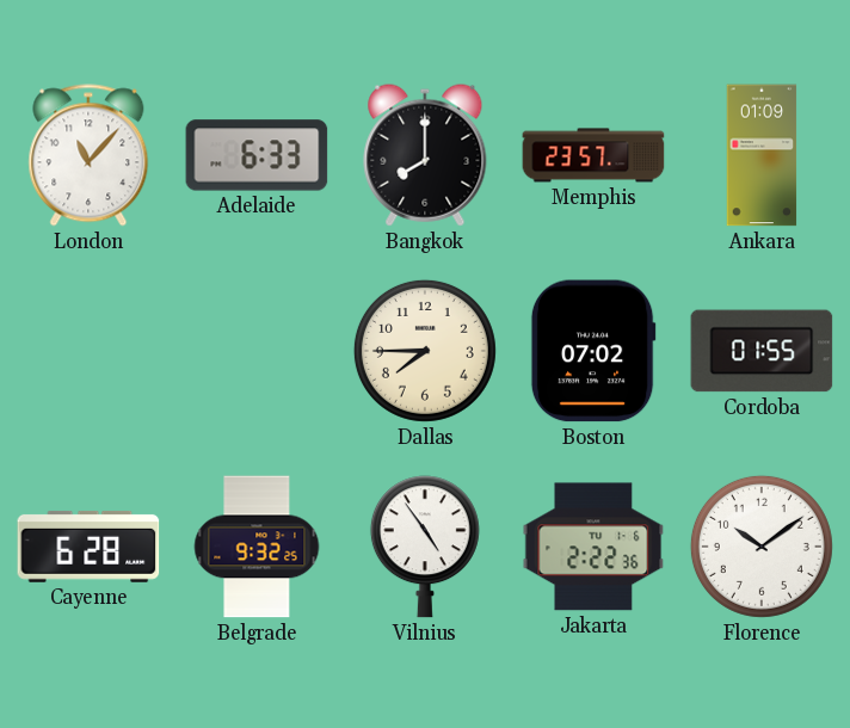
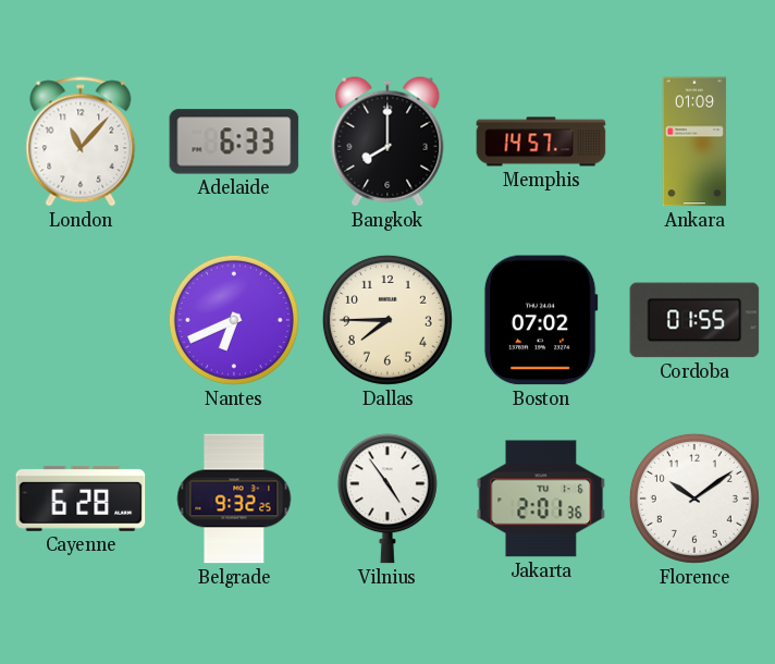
Memphis: 23:57 -> 14:57
Nantes: none -> 6:41
Jakarta: 2:22 -> 2:01
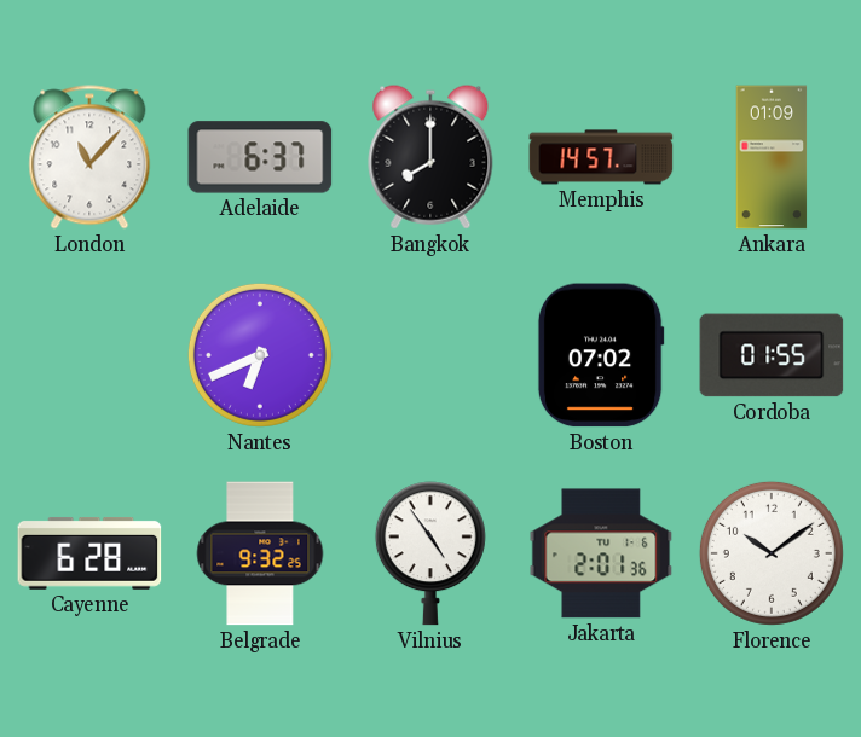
Adelaide: 6:33 -> 6:37
Dallas: 7:45 -> none
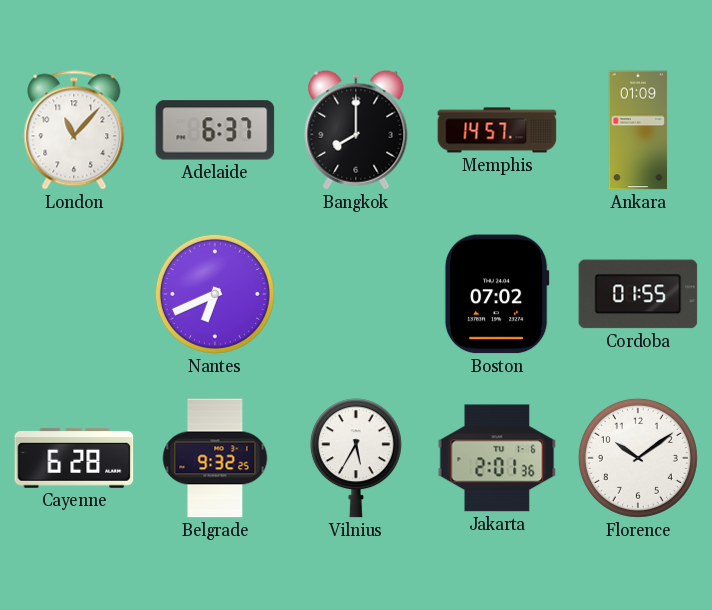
Vilnius: 4:54 -> 5:35
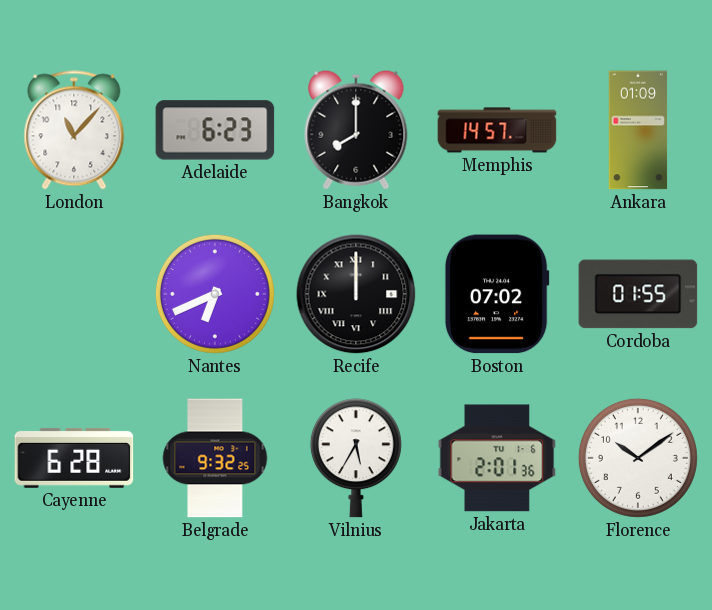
Adelaide: 6:37 -> 6:23
Recife: none -> 12:00
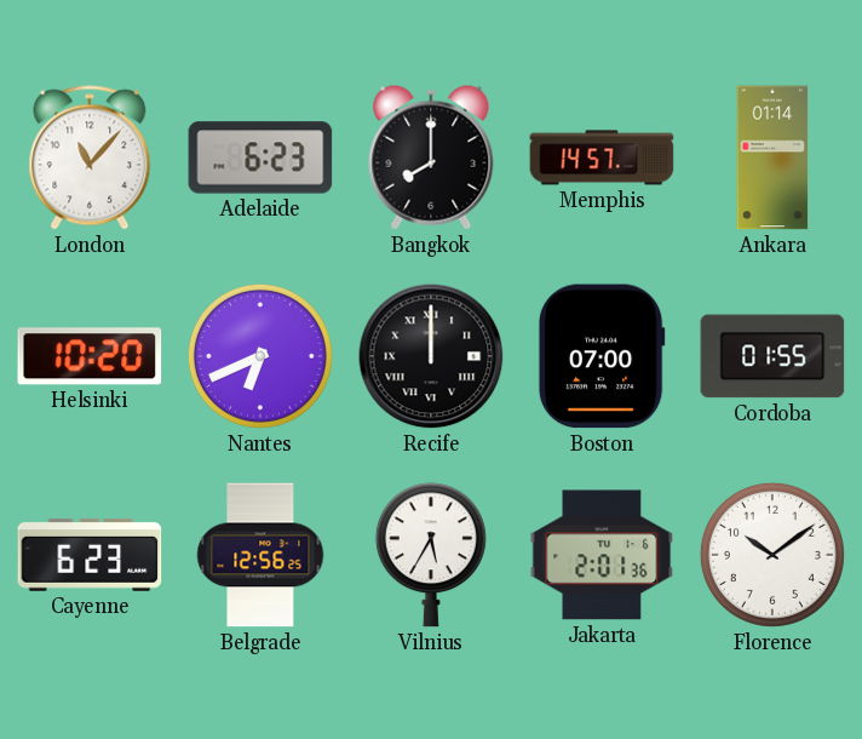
Ankara: 01:09 -> 01:14
Helsinki: none -> 10:20
Boston: 07:02 -> 07:00
Cayenne: 6:28 -> 6:23
Belgrade: 9:32 -> 12:56
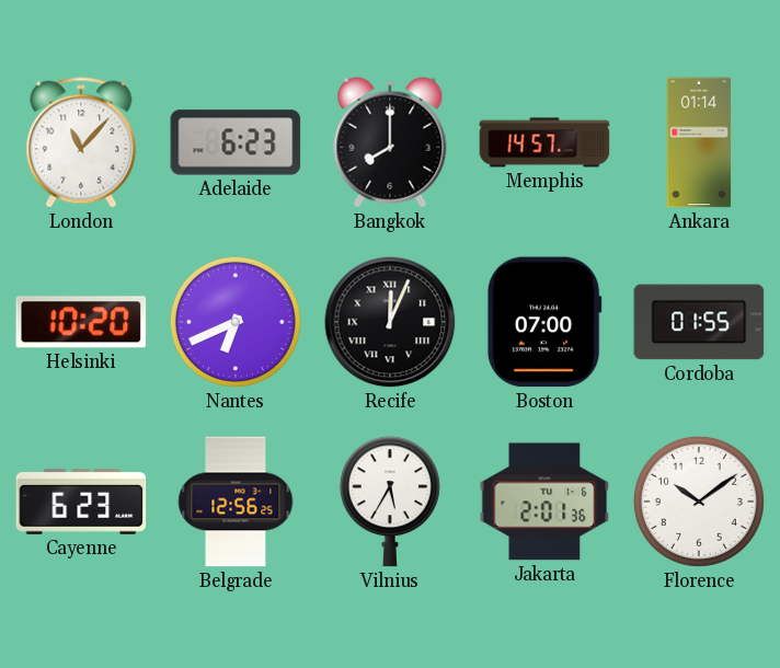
Recife: 12:00 -> 12:04
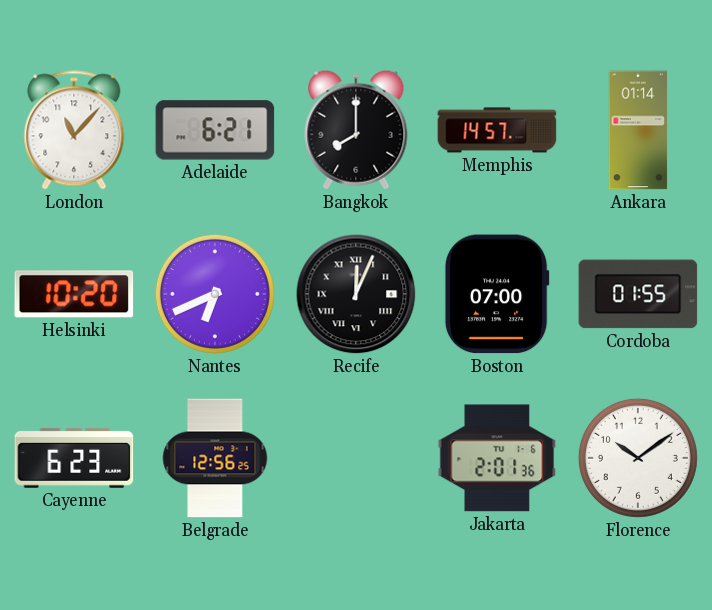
Adelaide: 6:23 -> 6:21
Vilnius: 5:35 -> none
